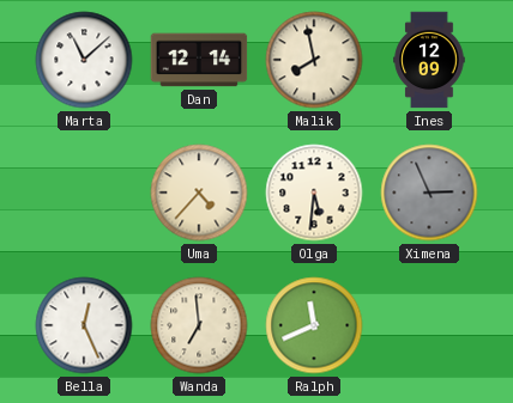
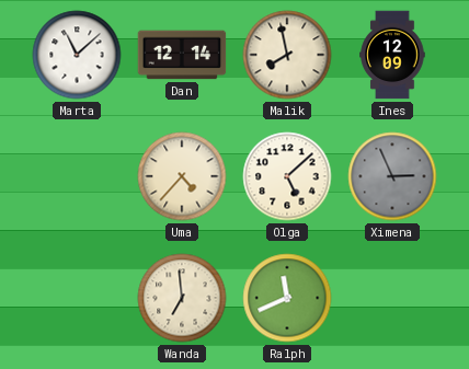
Olga: 5:31 -> 5:08
Bella: 12:26 -> none
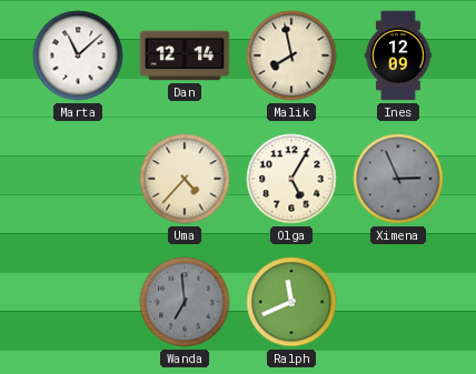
Olga: 5:08 -> 5:05
Wanda dial: cream -> grey
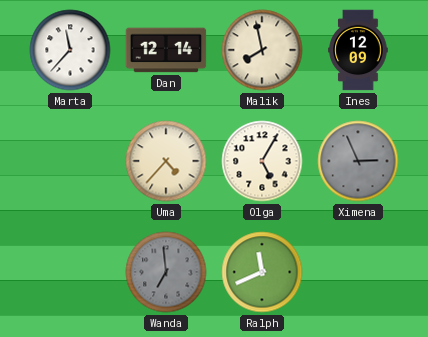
Marta: 11:08 -> 11:37
